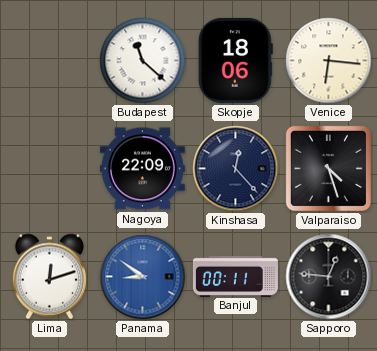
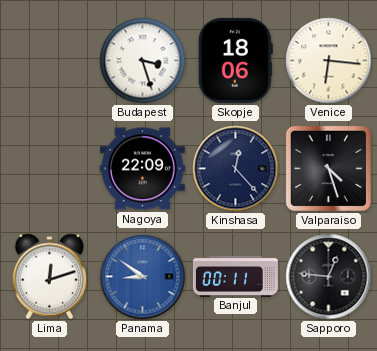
Budapest: 11:22 -> 3:27
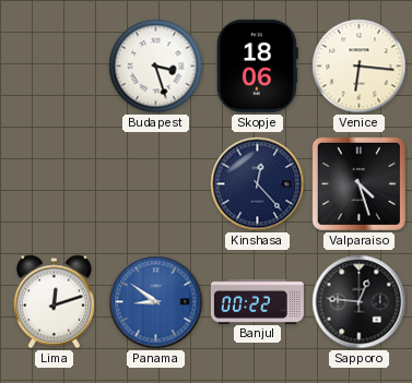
Nagoya: 22:09 -> none
Banjul: 00:11 -> 00:22
